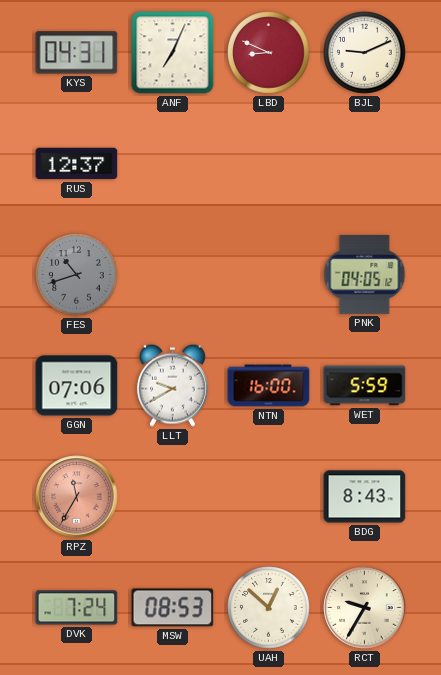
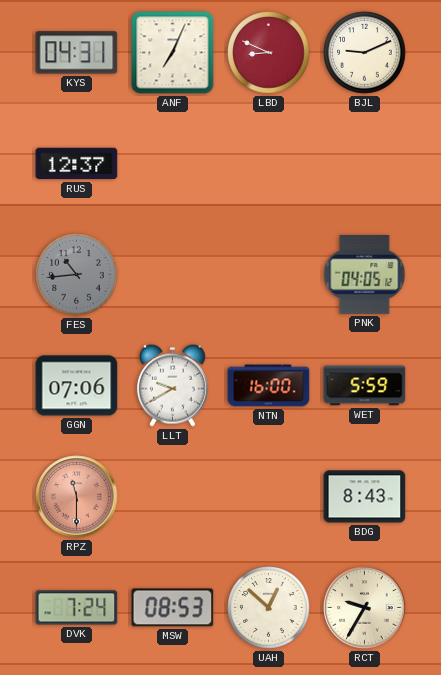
FES: 10:42 -> 10:44
RPZ: 11:35 -> 11:30
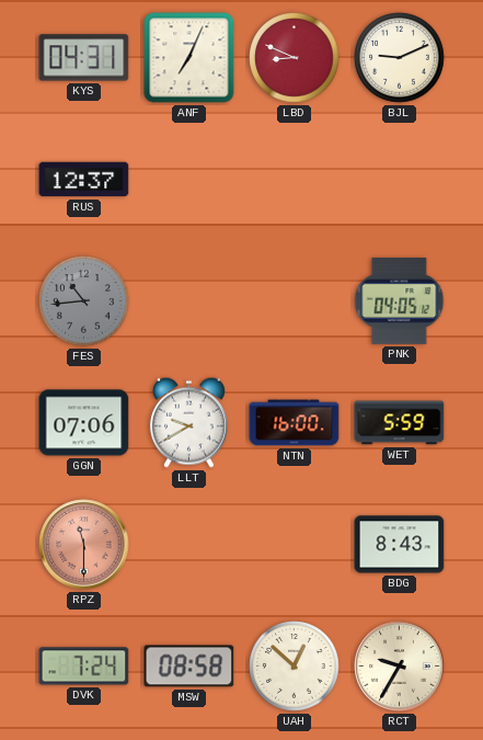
MSW: 08:53 -> 08:58
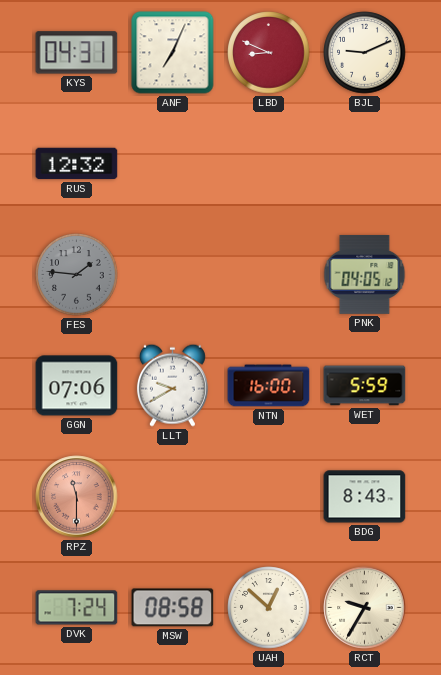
RUS: 12:37 -> 12:32
FES: 10:44 -> 1:46
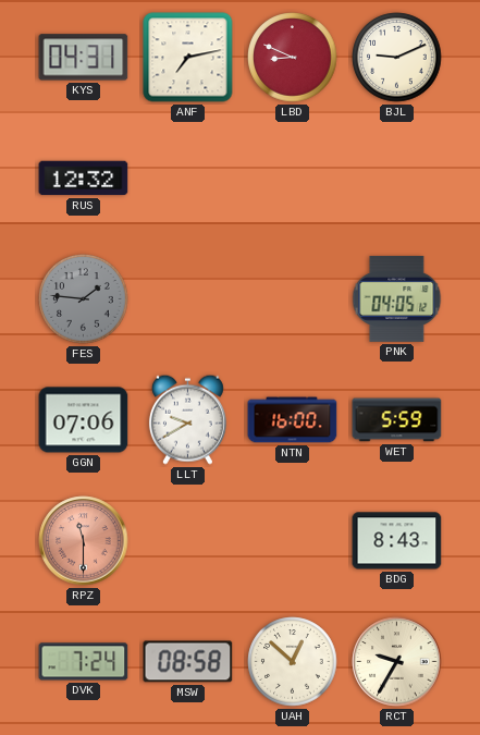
ANF: 7:04 -> 7:13
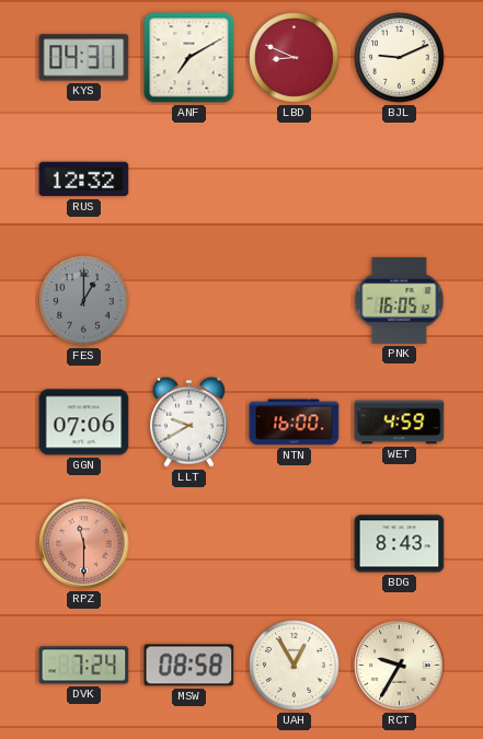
ANF: 7:13 -> 7:10
FES: 1:46 -> 1:00
PNK: 04:05 -> 16:05
WET: 5:59 -> 4:59
UAH: 12:52 -> 12:55
